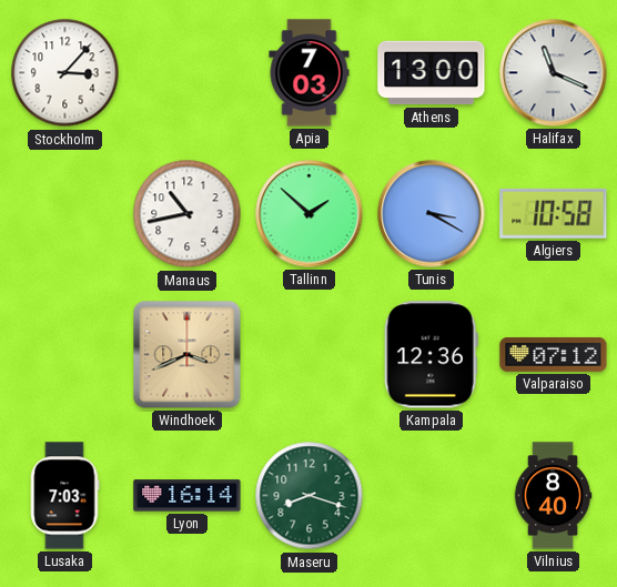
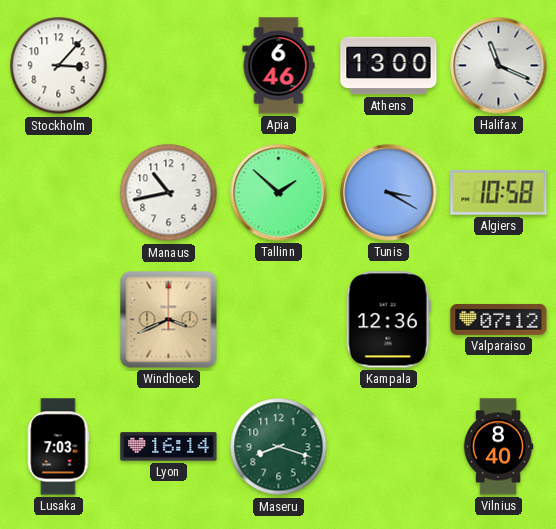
Apia: 7:03 -> 6:46
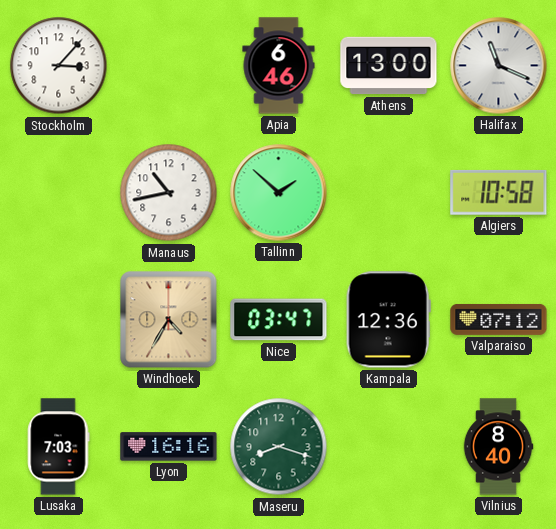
Tunis: 3:20 -> none
Windhoek: 3:41 -> 4:35
Nice: none -> 03:47
Lyon: 16:14 -> 16:16
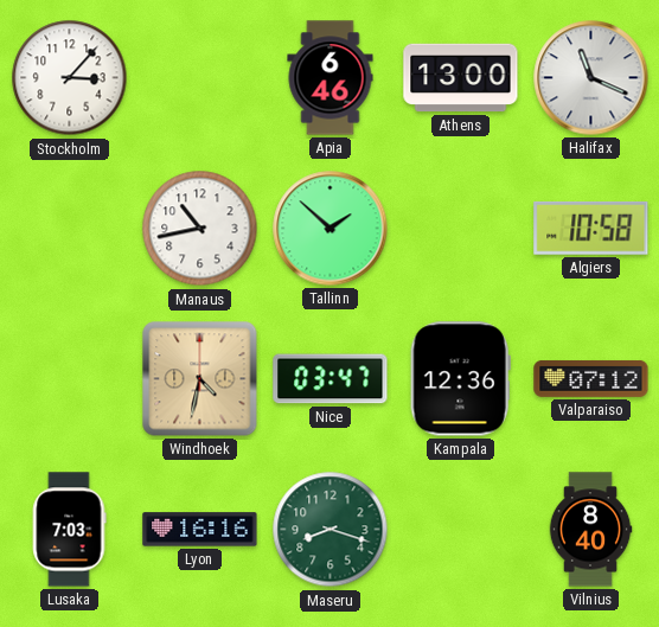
Windhoek: 4:35 -> 4:32
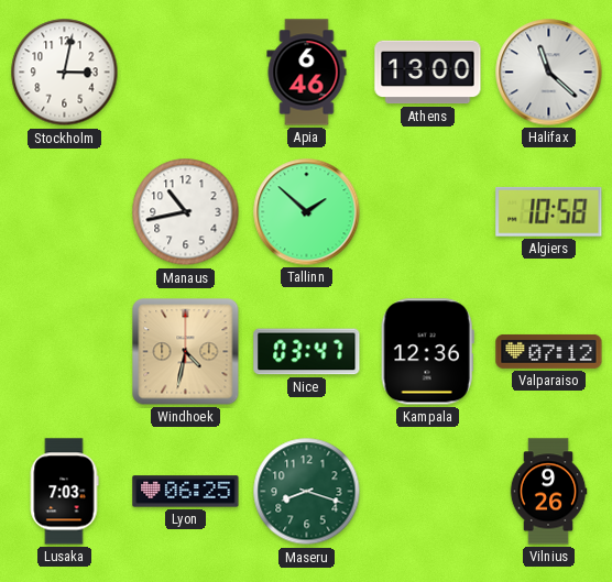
Stockholm: 3:07 -> 3:02
Halifax: 11:19 -> 11:22
Lyon: 16:16 -> 06:25
Vilnius: 8:40 -> 9:26
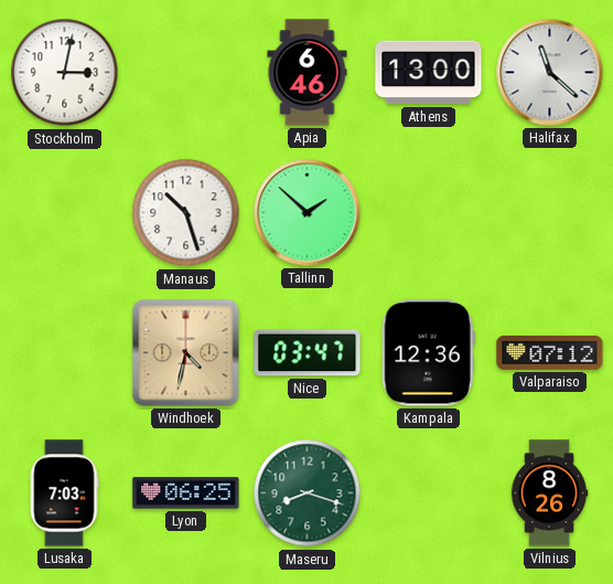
Manaus: 10:43 -> 10:27
Algiers: 10:58 -> none
Vilnius: 9:26 -> 8:26
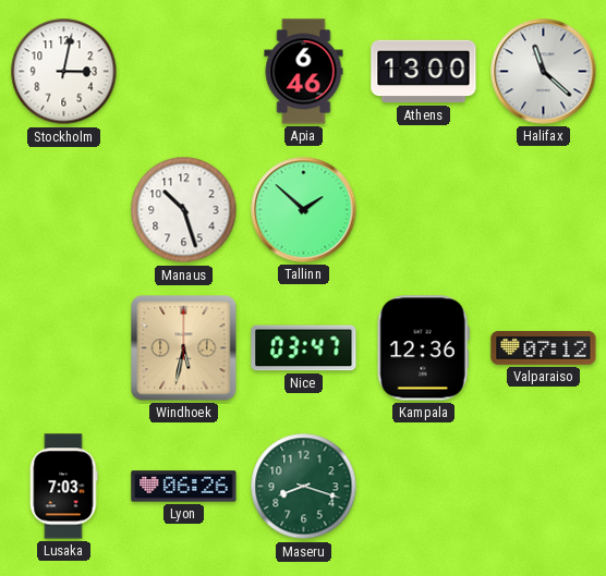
Windhoek: 4:32 -> 5:32
Lyon: 06:25 -> 06:26
Vilnius: 8:26 -> none
